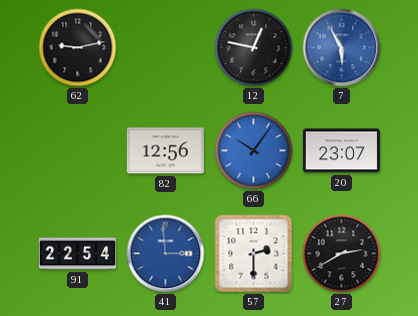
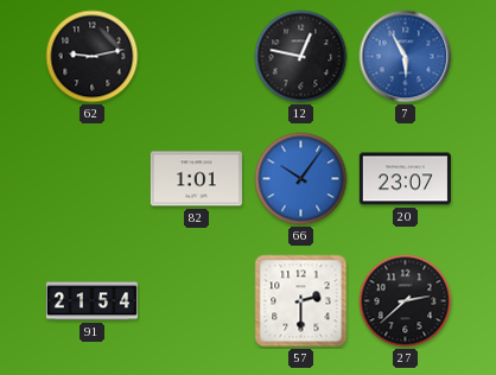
82: 12:56 -> 1:01
91: 22:54 -> 21:54
41: 2:59 -> none
27: 2:40 -> 2:38
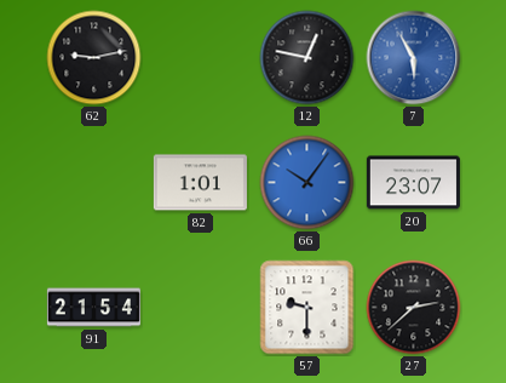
57: 2:30 -> 9:30
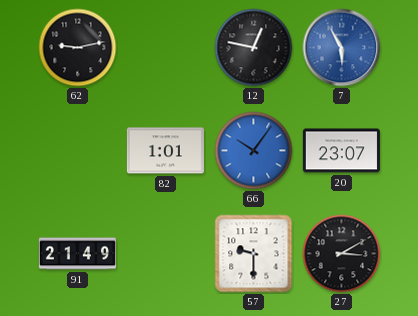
91: 21:54 -> 21:49
27: 2:38 -> 3:10
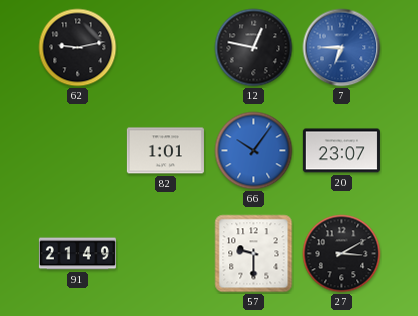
7: 5:55 -> 6:45
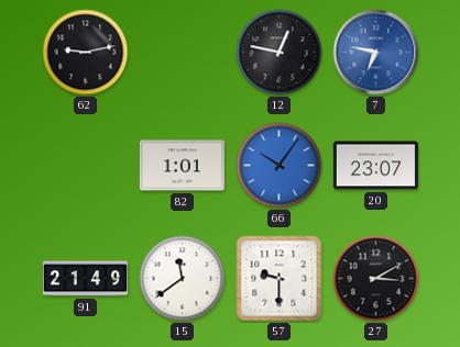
7: 6:45 -> 6:47
15: none -> 11:39
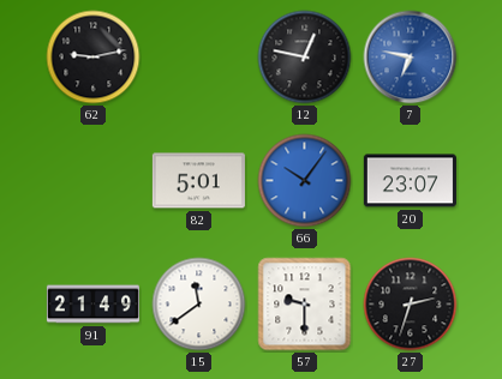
82: 1:01 -> 5:01
27: 3:10 -> 2:33
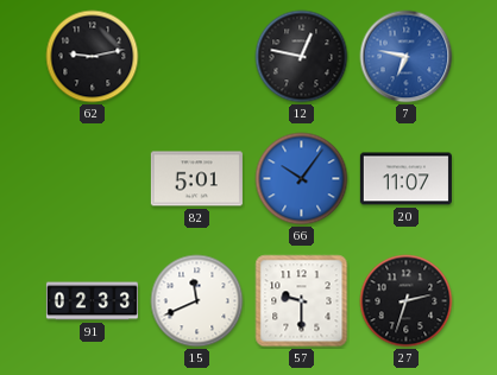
20: 23:07 -> 11:07
91: 21:49 -> 02:33
15: 11:39 -> 11:41
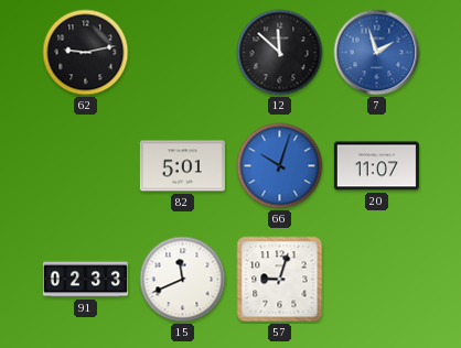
12: 12:47 -> 11:52
7: 6:47 -> 1:57
66: 10:06 -> 10:03
57: 9:30 -> 9:03
27: 2:33 -> none
